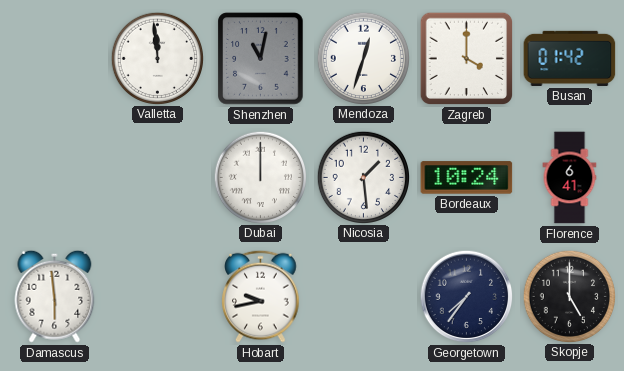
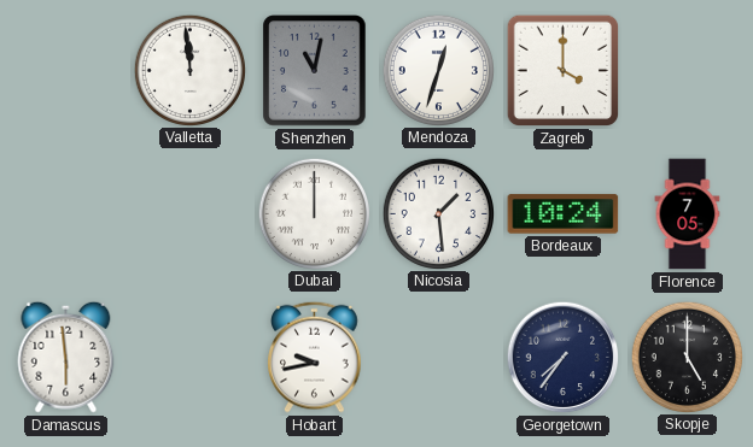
Busan: 01:42 -> none
Florence: 6:41 -> 7:05
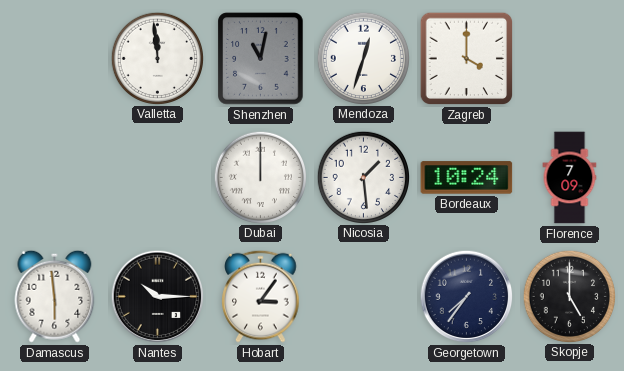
Florence: 7:05 -> 7:09
Nantes: none -> 10:15
Hobart: 9:43 -> 3:06
